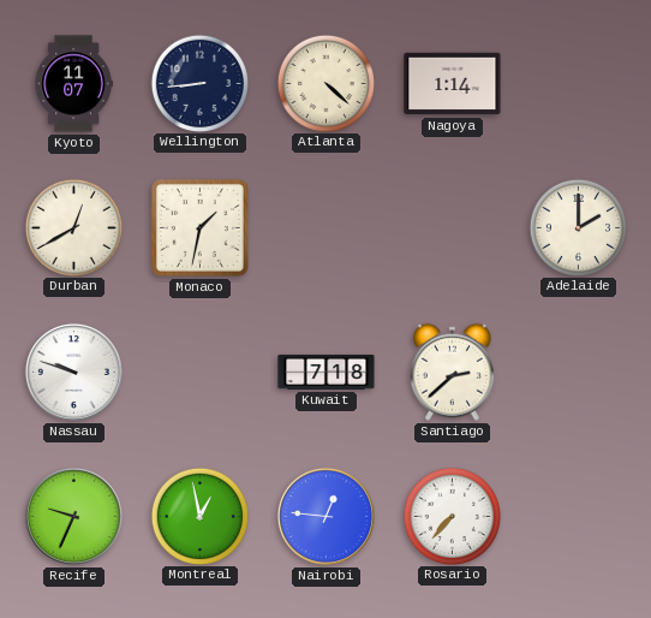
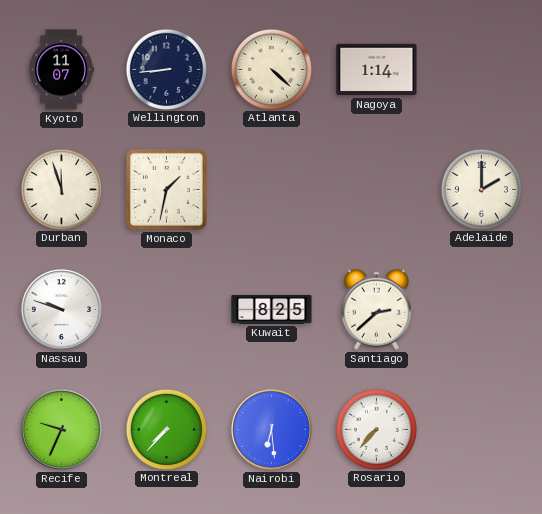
Durban: 12:40 -> 11:57
Kuwait: 7:18 -> 8:25
Montreal: 12:58 -> 7:37
Nairobi: 12:46 -> 6:29
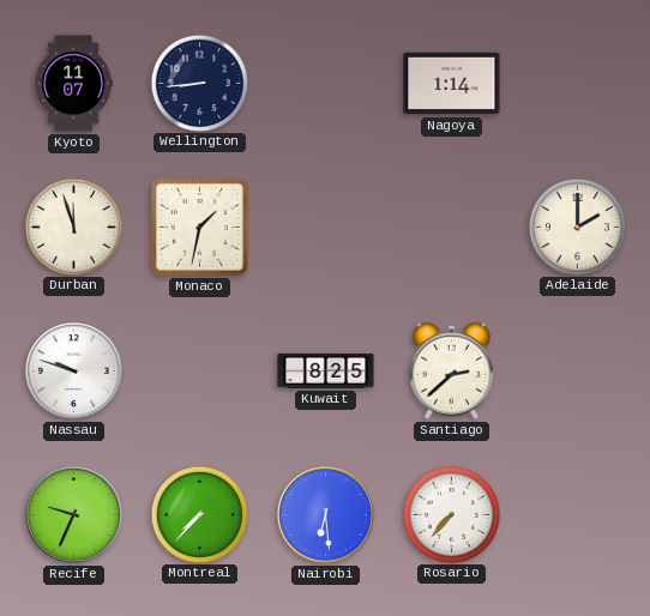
Atlanta: 4:22 -> none
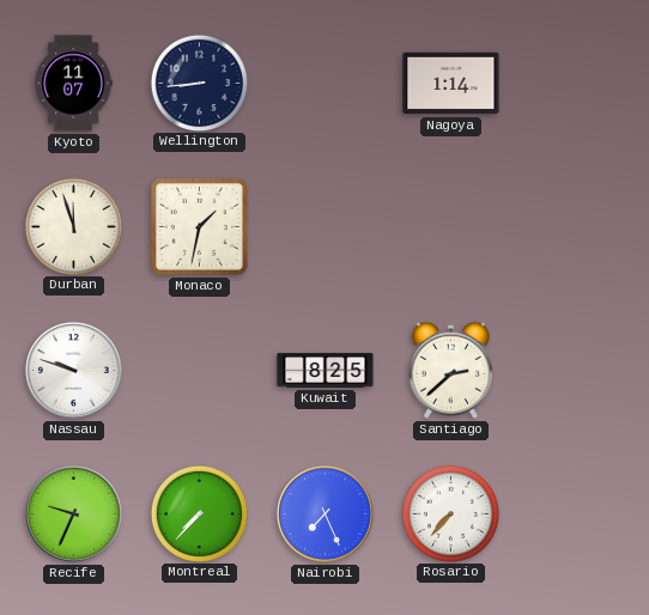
Adelaide: 2:00 -> none
Nairobi: 6:29 -> 7:26
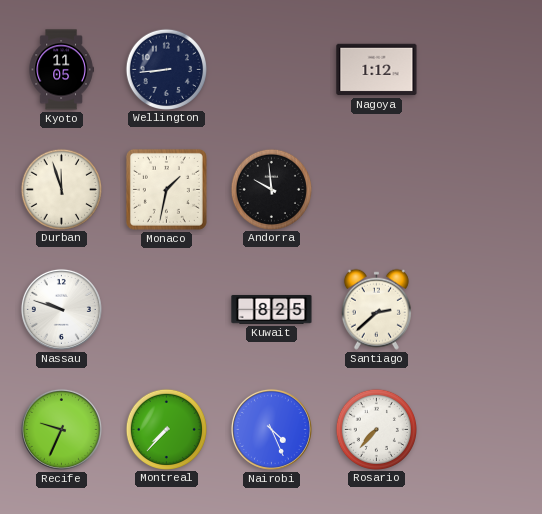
Kyoto: 11:07 -> 11:05
Nagoya: 1:14 -> 1:12
Andorra: none -> 9:59
Nairobi: 7:26 -> 4:26
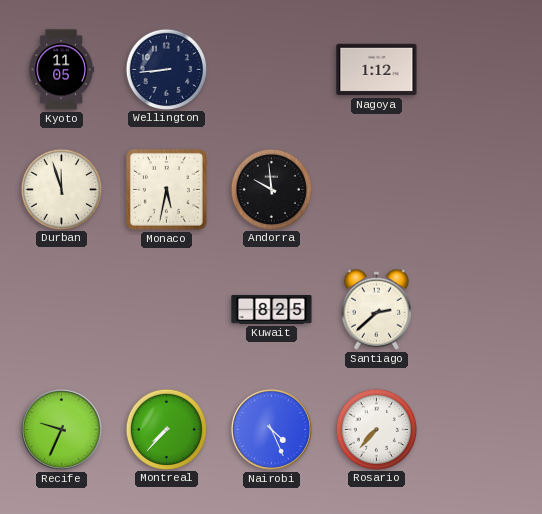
Monaco: 1:32 -> 5:32
Nassau: 9:48 -> none
